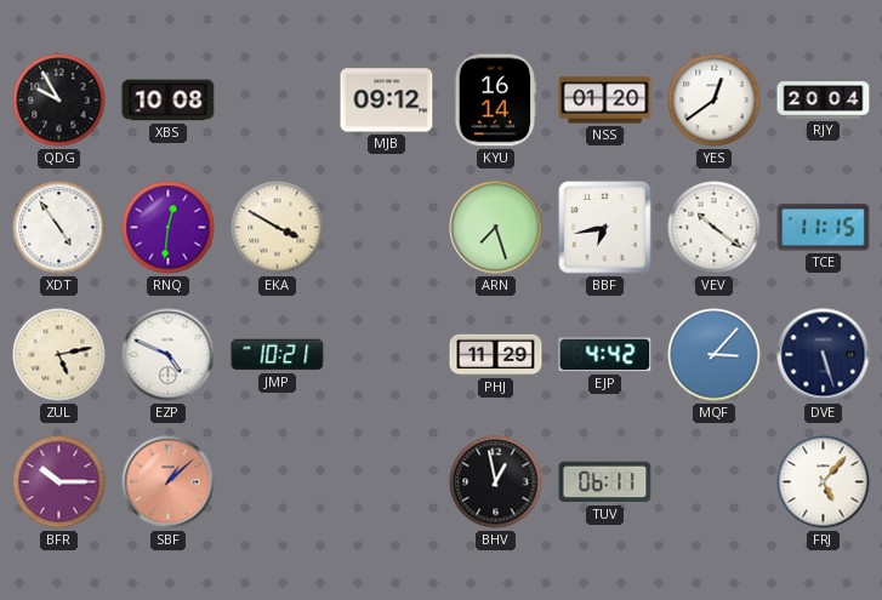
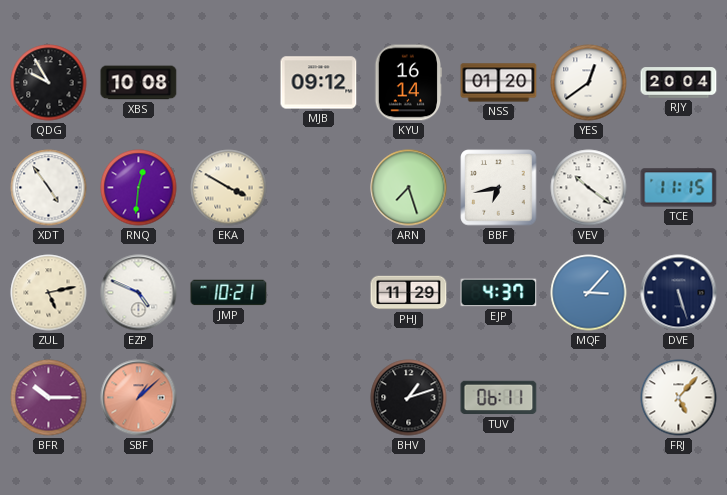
EJP: 4:42 -> 4:37
BHV: 12:58 -> 1:12
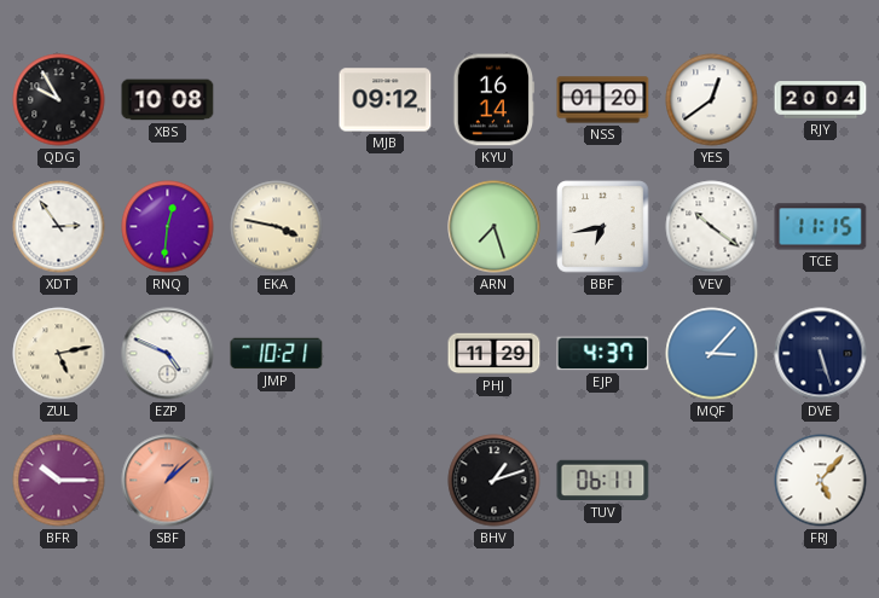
XDT: 4:54 -> 2:54
EKA: 3:50 -> 3:47
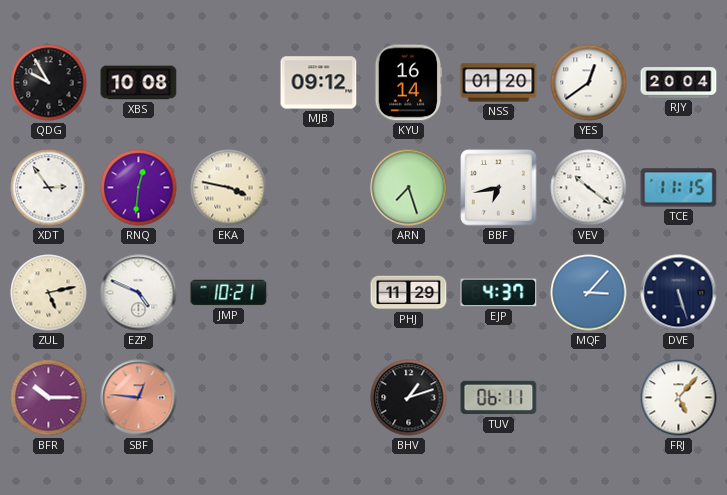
SBF: 1:08 -> 12:46
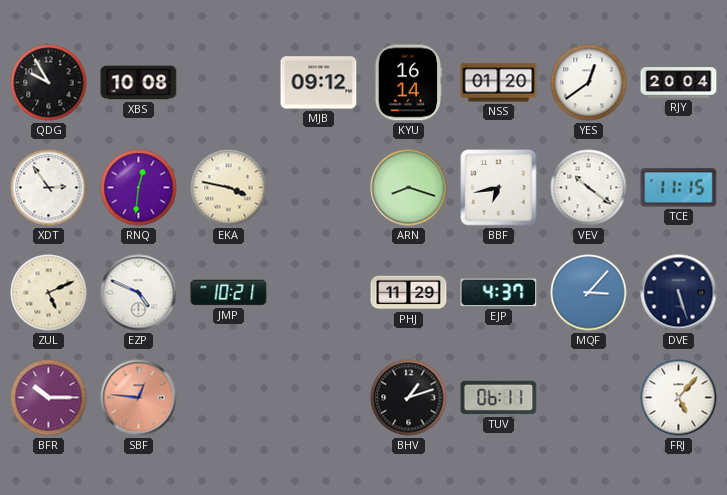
ARN: 7:27 -> 8:18
ZUL: 5:13 -> 5:11
